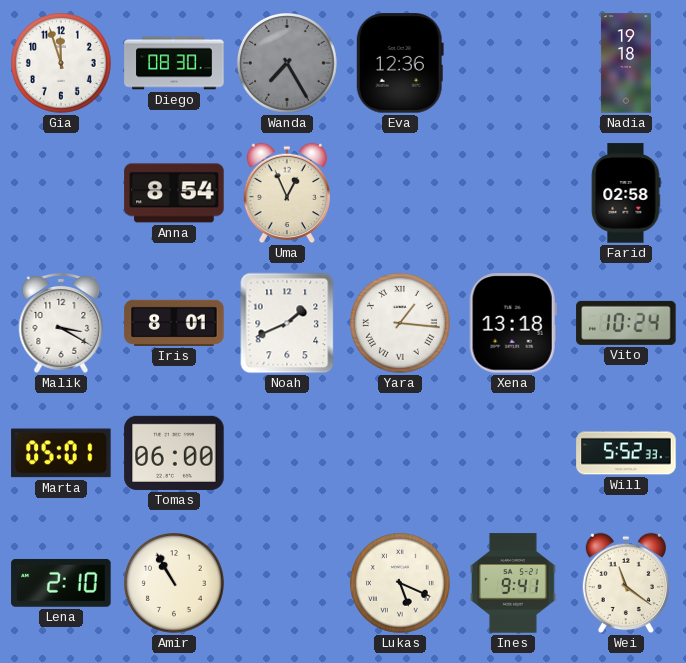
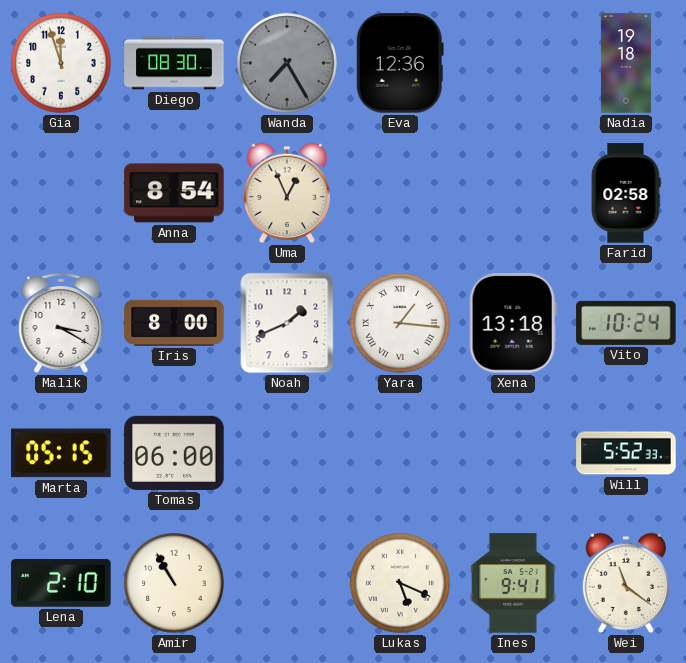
Iris: 8:01 -> 8:00
Marta: 05:01 -> 05:15
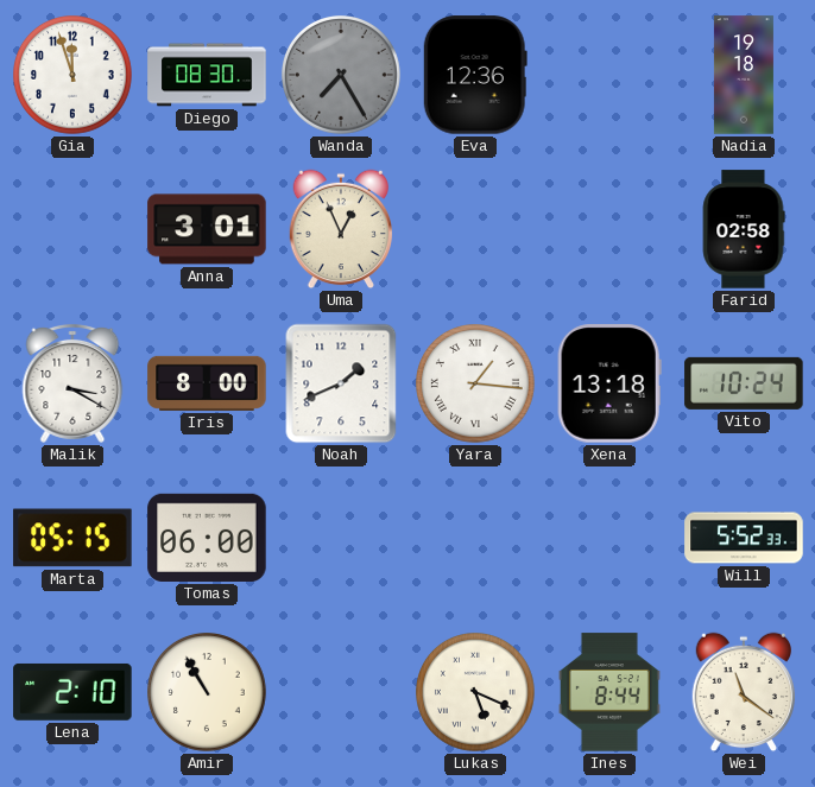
Anna: 8:54 -> 3:01
Ines: 9:41 -> 8:44
